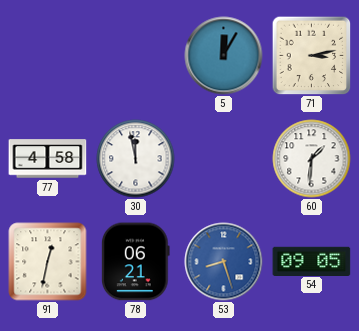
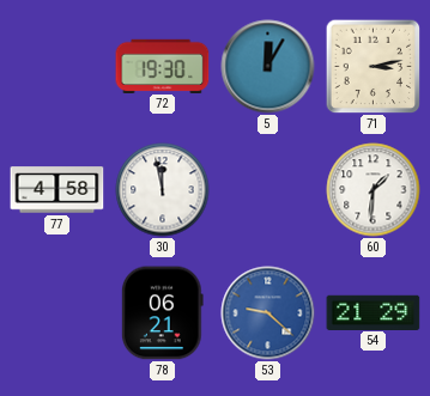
72: none -> 19:30
91: 12:32 -> none
53: 8:27 -> 9:22
54: 09:05 -> 21:29
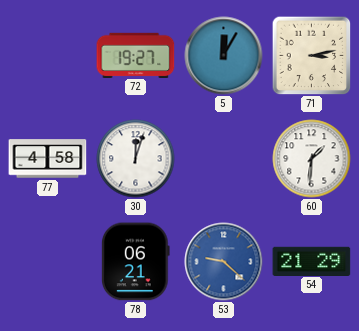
72: 19:30 -> 19:27
30: 11:58 -> 12:03
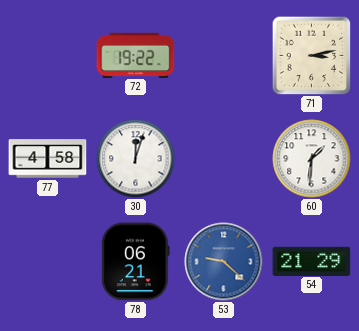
72: 19:27 -> 19:22
5: 12:05 -> none
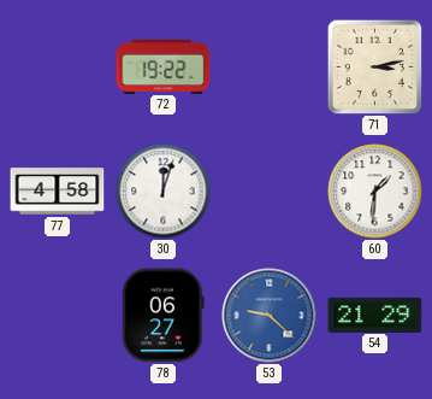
78: 06:21 -> 06:27
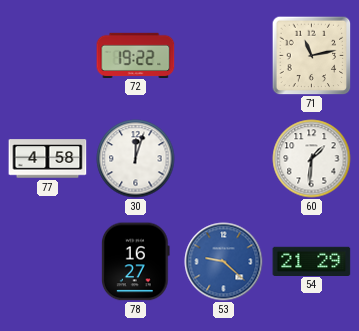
71: 3:13 -> 11:13
78: 06:27 -> 16:27
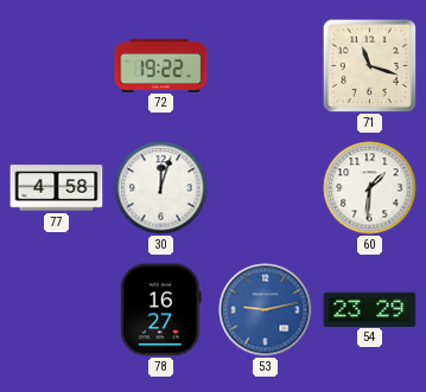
71: 11:13 -> 11:18
53: 9:22 -> 9:13
54: 21:29 -> 23:29
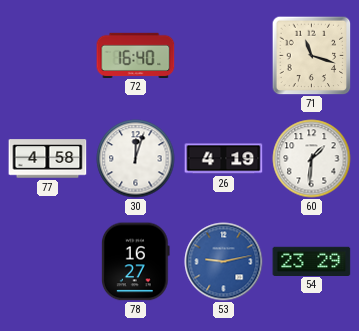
72: 19:22 -> 16:40
26: none -> 4:19
